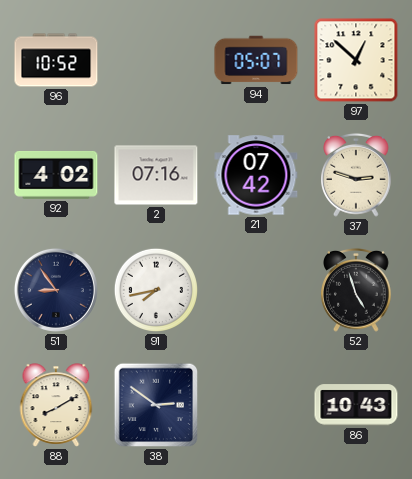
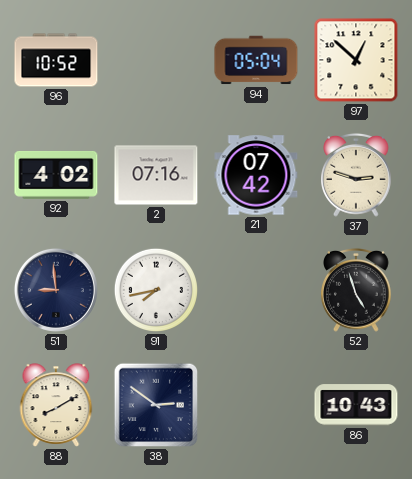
94: 05:07 -> 05:04
51: 8:54 -> 8:59
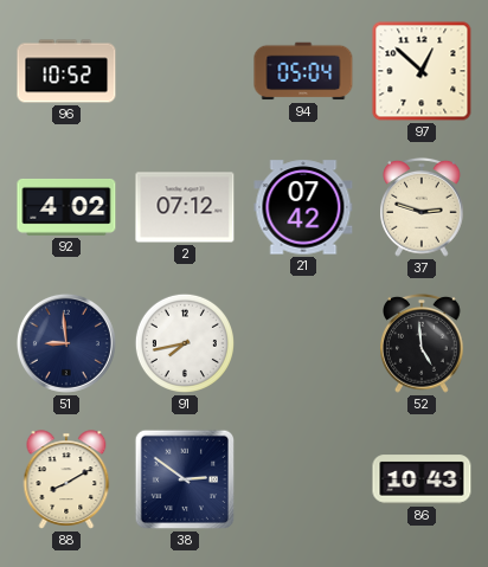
2: 07:16 -> 07:12
52: 4:57 -> 4:59
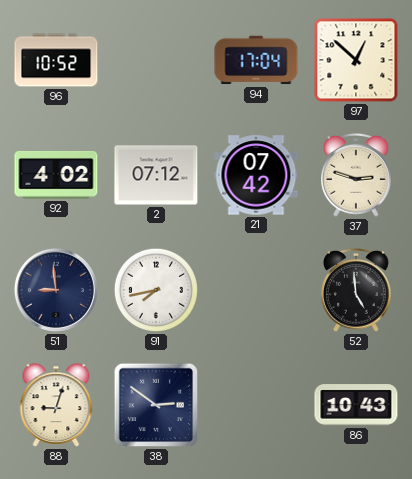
94: 05:04 -> 17:04
88: 8:10 -> 9:03
